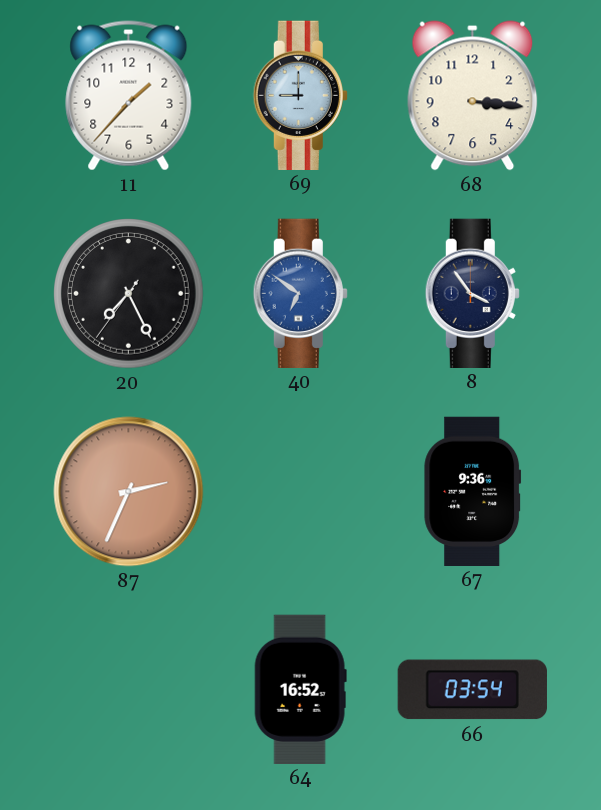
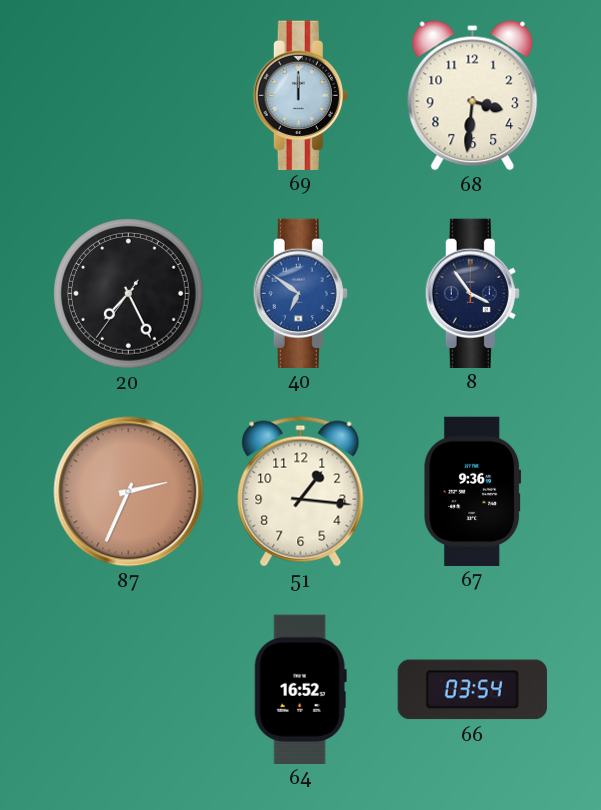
11: 1:37 -> none
69: 9:00 -> 12:00
68: 3:16 -> 3:31
51: none -> 1:16
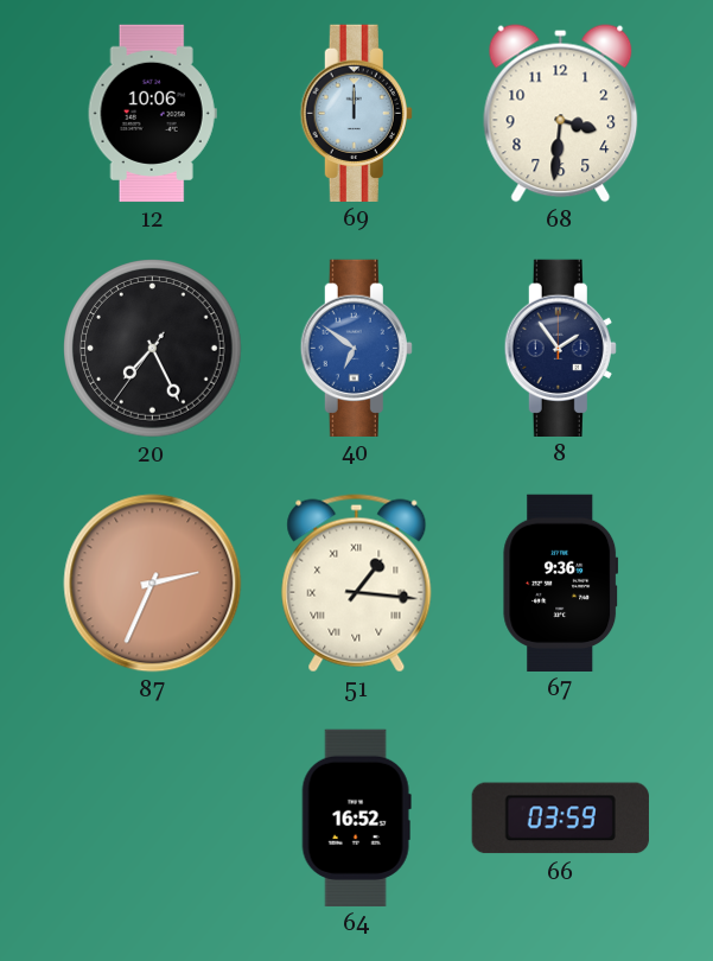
12: none -> 10:06
8: 3:54 -> 1:54
51 numerals: Arabic -> Roman
66: 03:54 -> 03:59
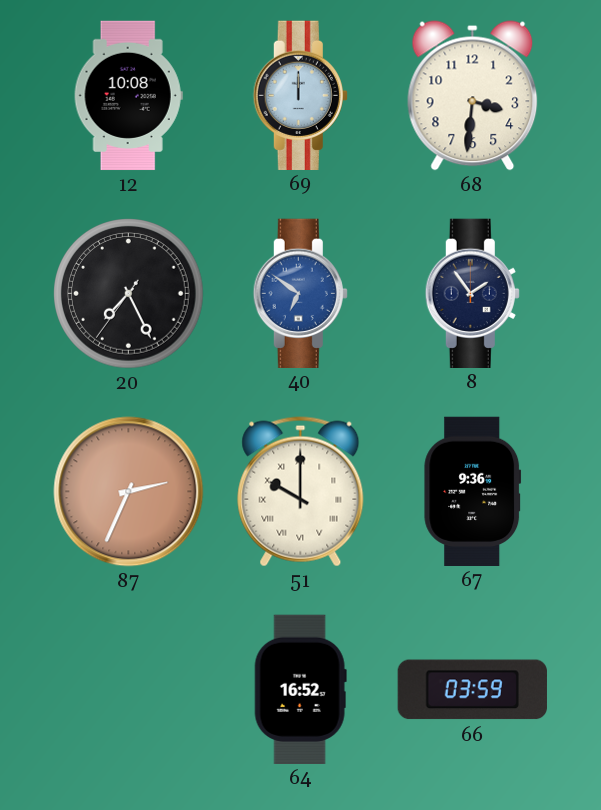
12: 10:06 -> 10:08
51: 1:16 -> 10:00
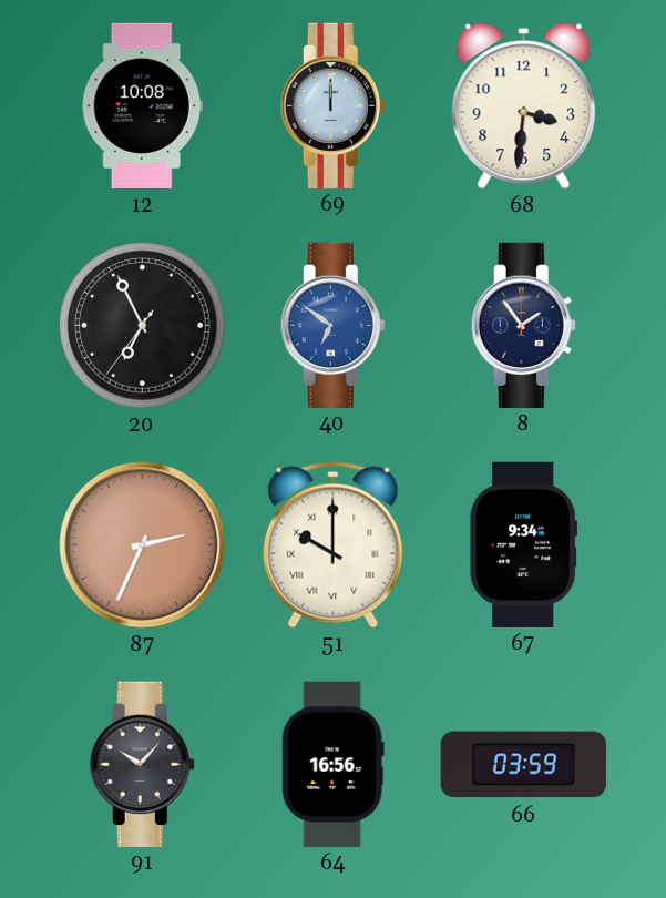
20: 7:25 -> 6:55
67: 9:36 -> 9:34
91: none -> 10:07
64: 16:52 -> 16:56
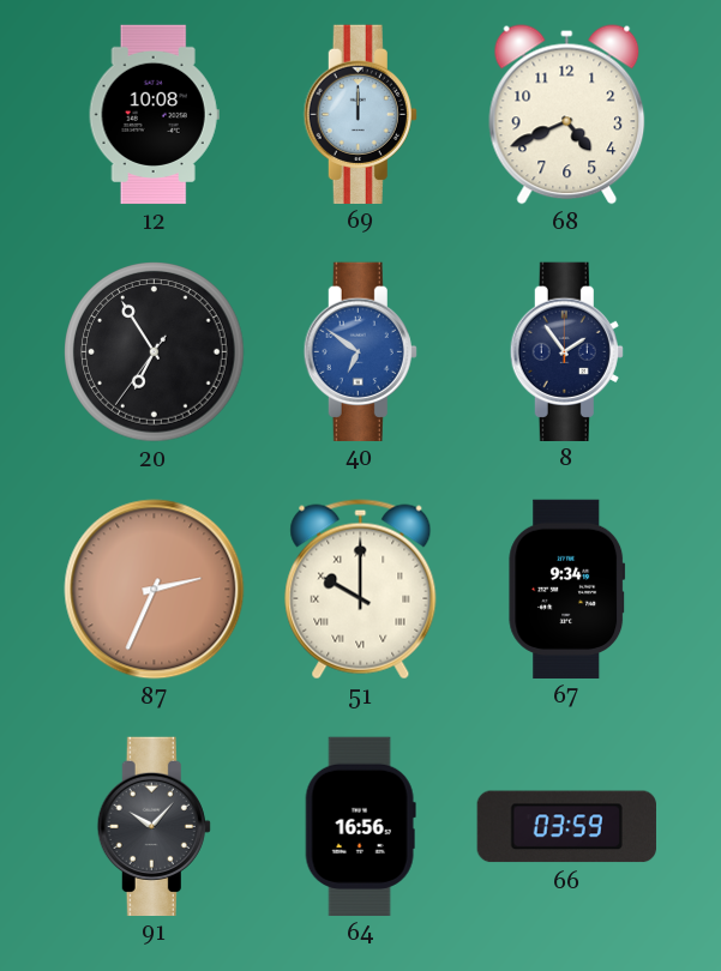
68: 3:31 -> 4:41
20: 6:55 -> 6:54
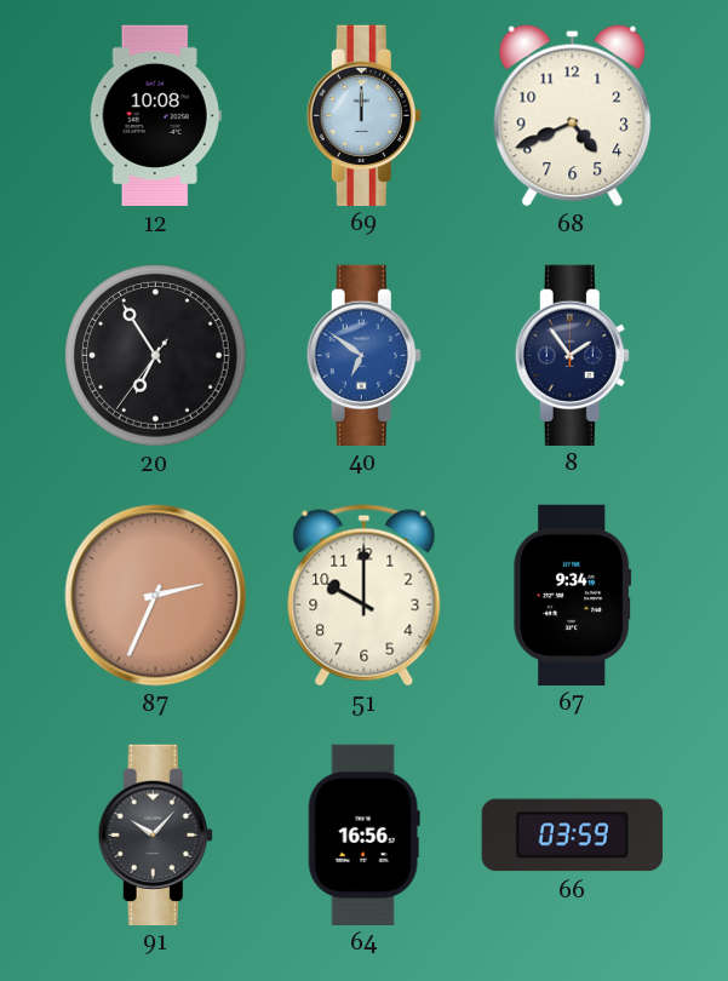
51 numerals: Roman -> Arabic
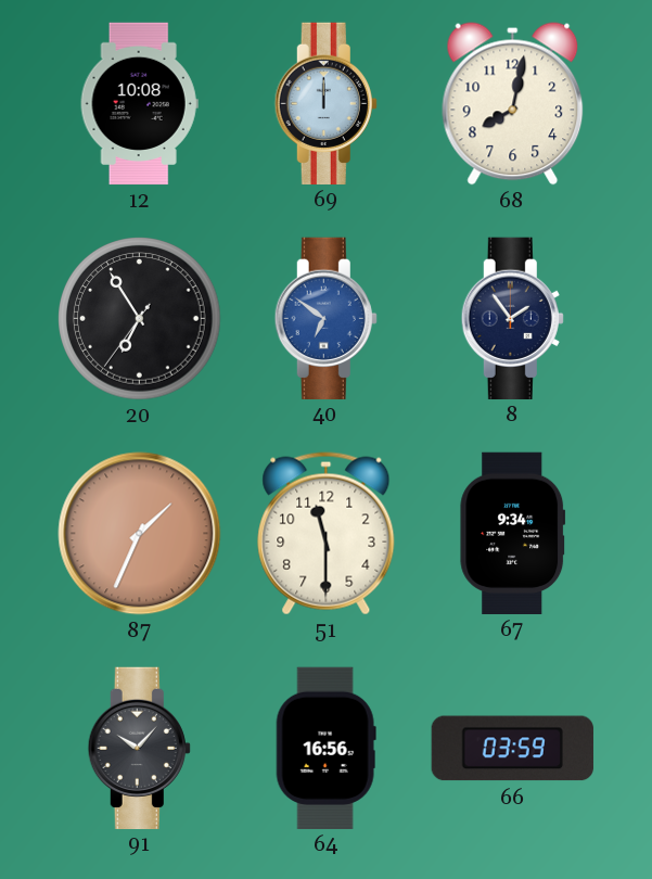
68: 4:41 -> 8:02
87: 2:34 -> 1:34
51: 10:00 -> 11:30
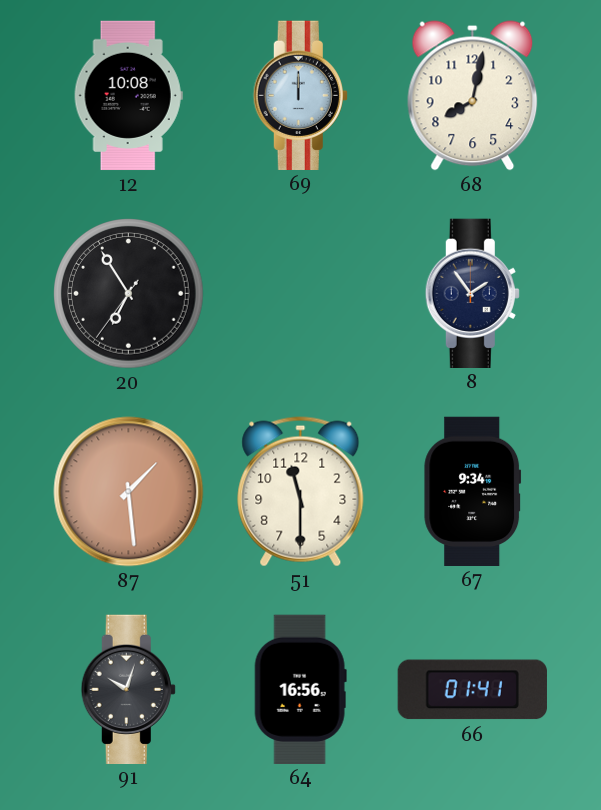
40: 6:51 -> none
87: 1:34 -> 1:29
91: 10:07 -> 10:03
66: 03:59 -> 01:41
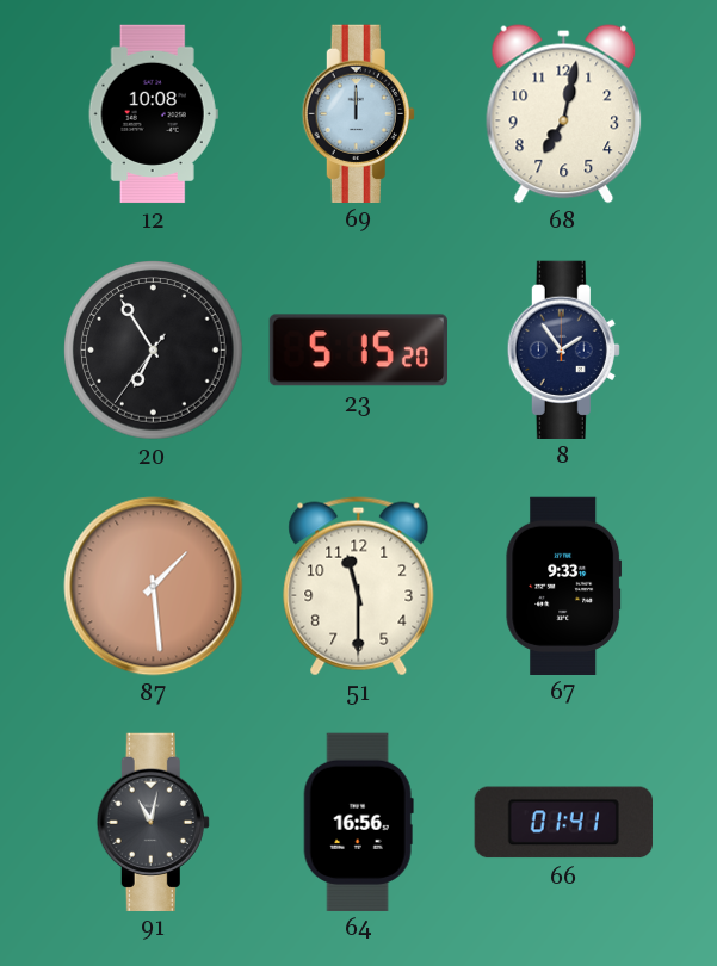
68: 8:02 -> 7:02
23: none -> 5:15
67: 9:34 -> 9:33
91: 10:03 -> 11:02
